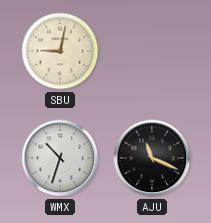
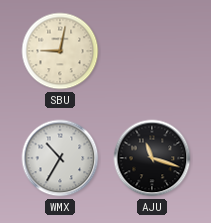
WMX: 10:33 -> 10:35
AJU: 11:19 -> 11:18
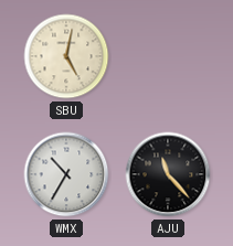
SBU: 9:02 -> 5:02
AJU: 11:18 -> 11:23
